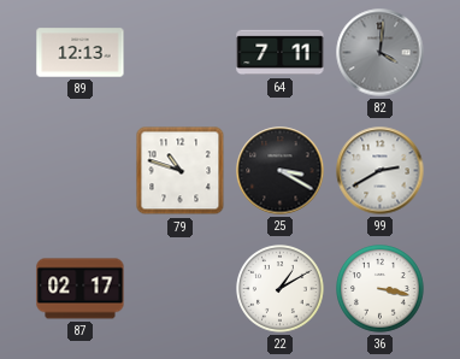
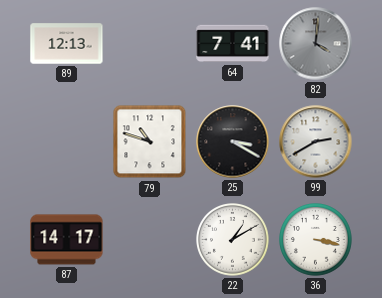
64: 7:11 -> 7:41
87: 02:17 -> 14:17
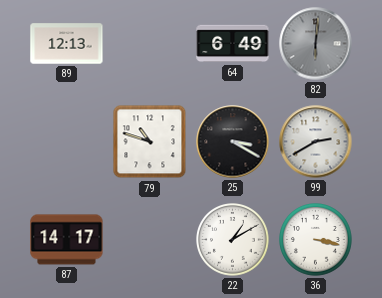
64: 7:41 -> 6:49
82: 4:01 -> 6:01
